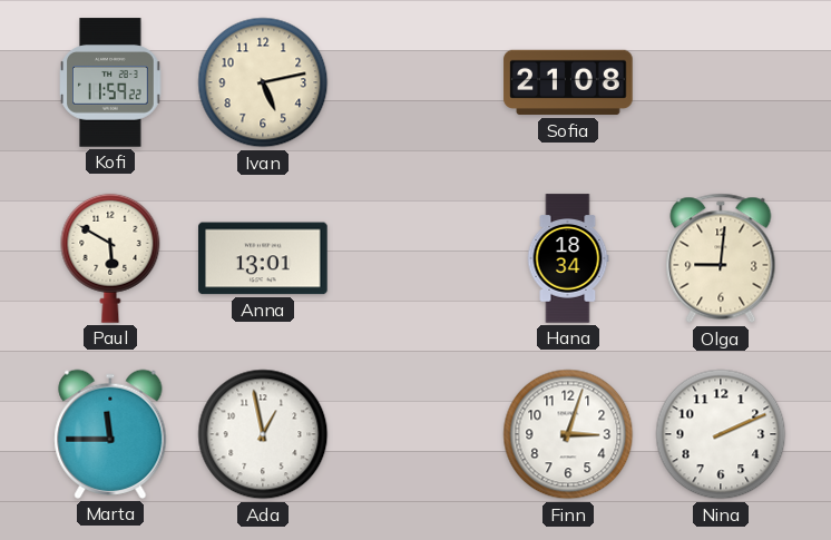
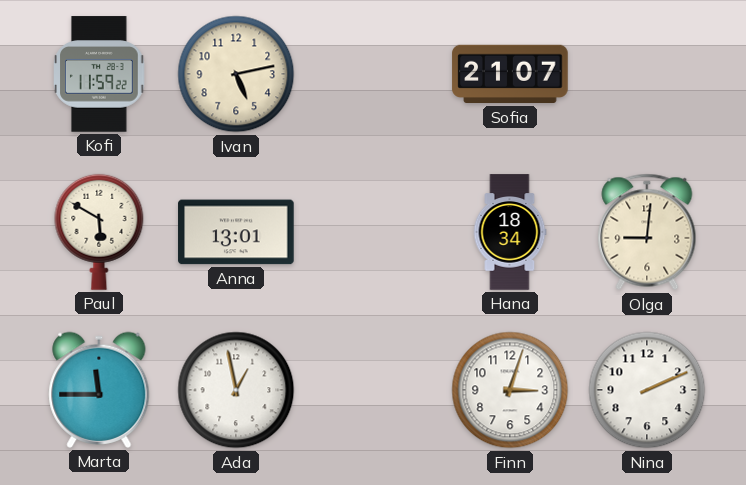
Sofia: 21:08 -> 21:07
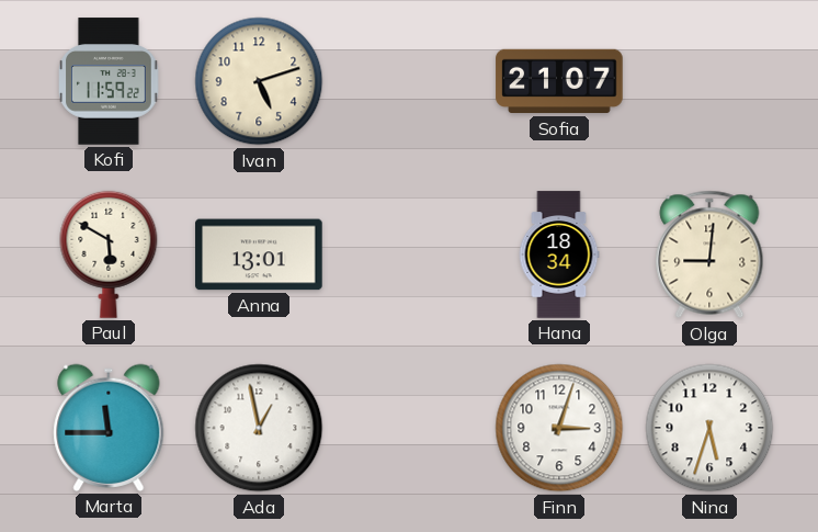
Ivan: 5:13 -> 5:12
Nina: 2:11 -> 5:33
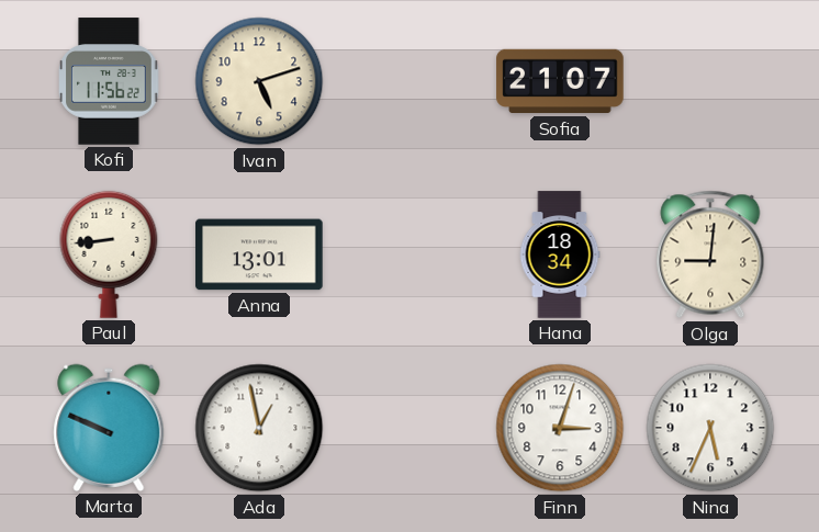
Kofi: 11:59 -> 11:56
Paul: 5:50 -> 8:44
Marta: 11:45 -> 9:49
Nina: 5:33 -> 5:34
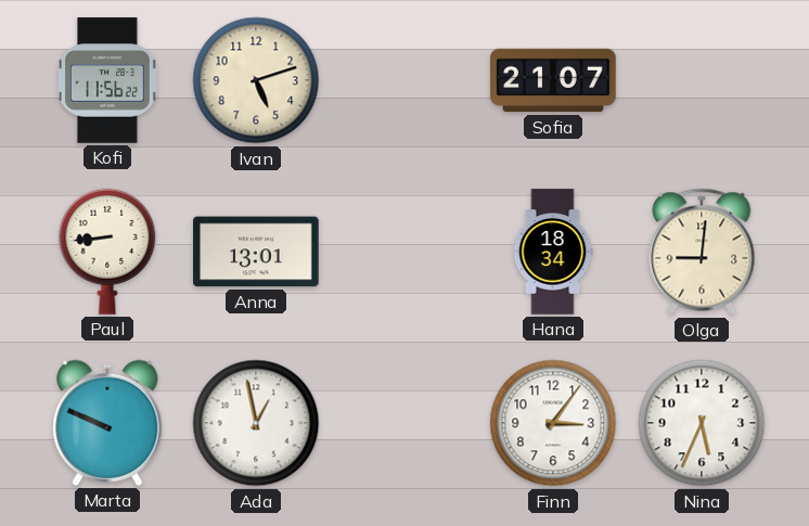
Finn: 3:03 -> 3:06
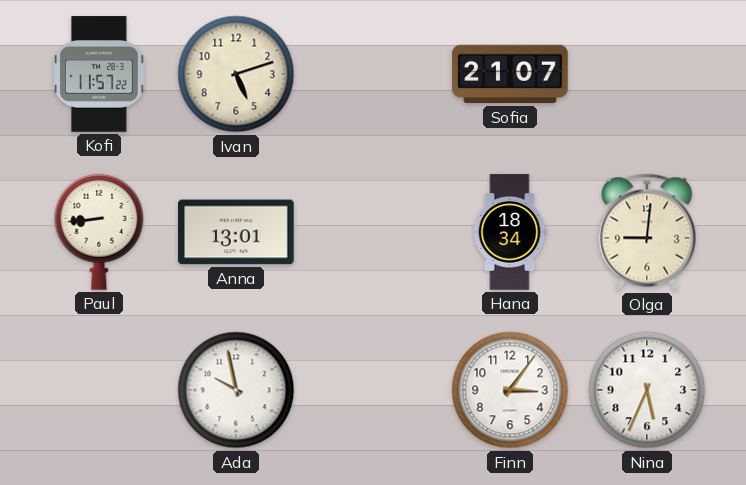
Kofi: 11:56 -> 11:57
Marta: 9:49 -> none
Ada: 12:58 -> 9:58
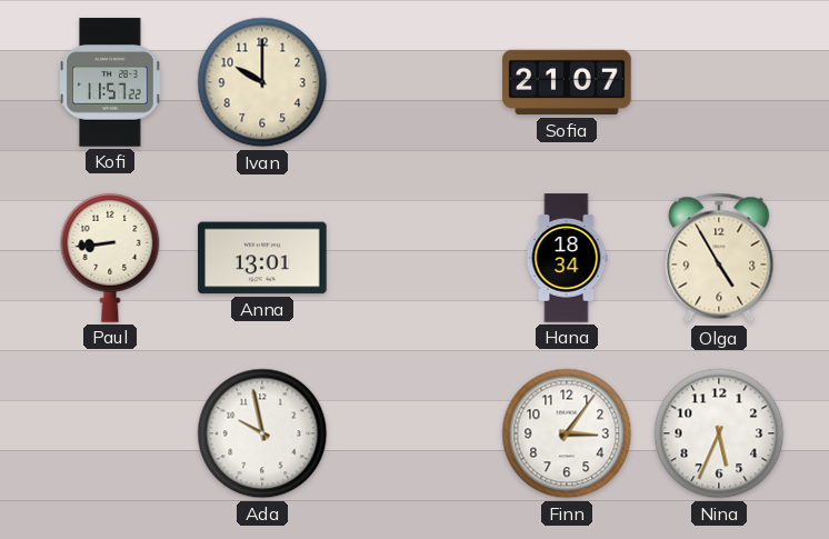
Ivan: 5:12 -> 10:00
Olga: 9:01 -> 4:55
